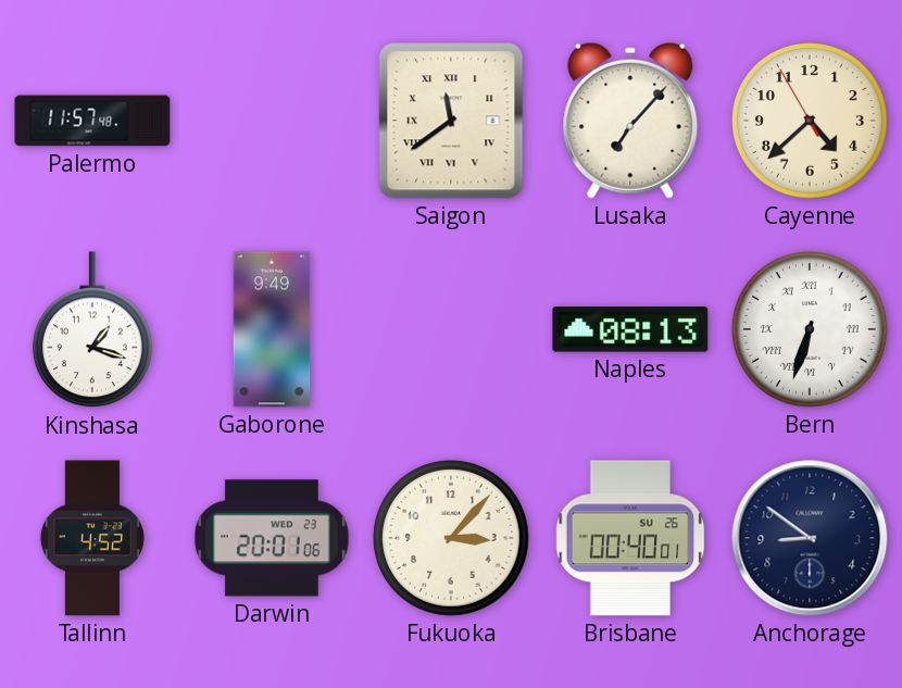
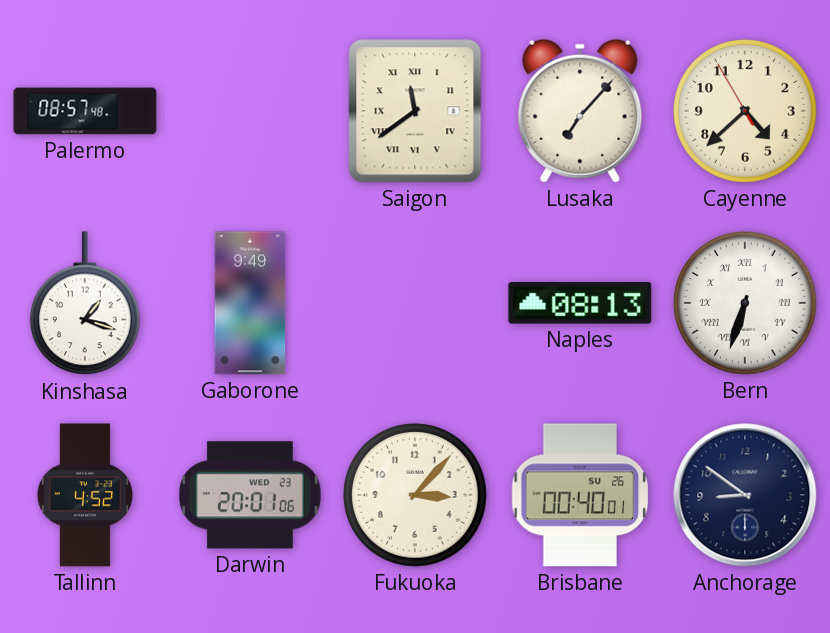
Palermo: 11:57 -> 08:57
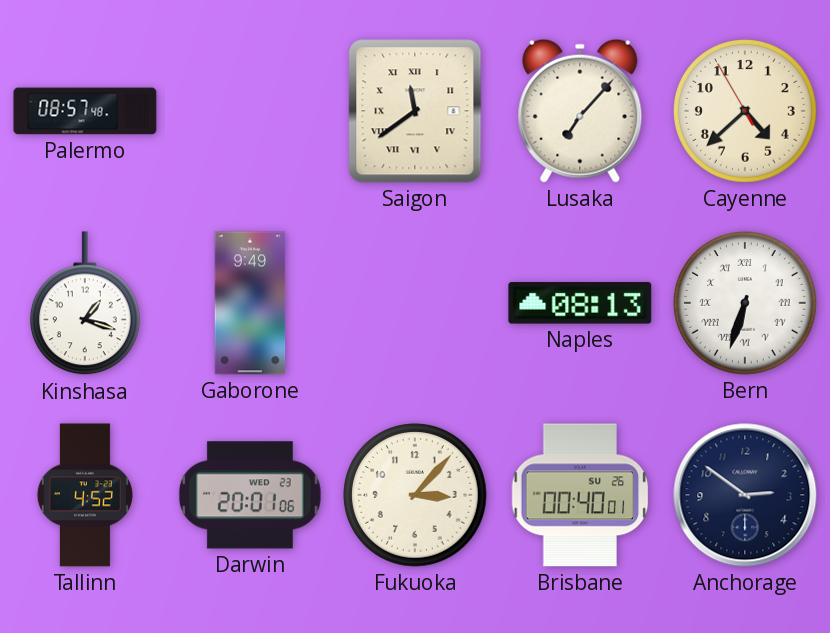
Anchorage: 8:51 -> 2:51
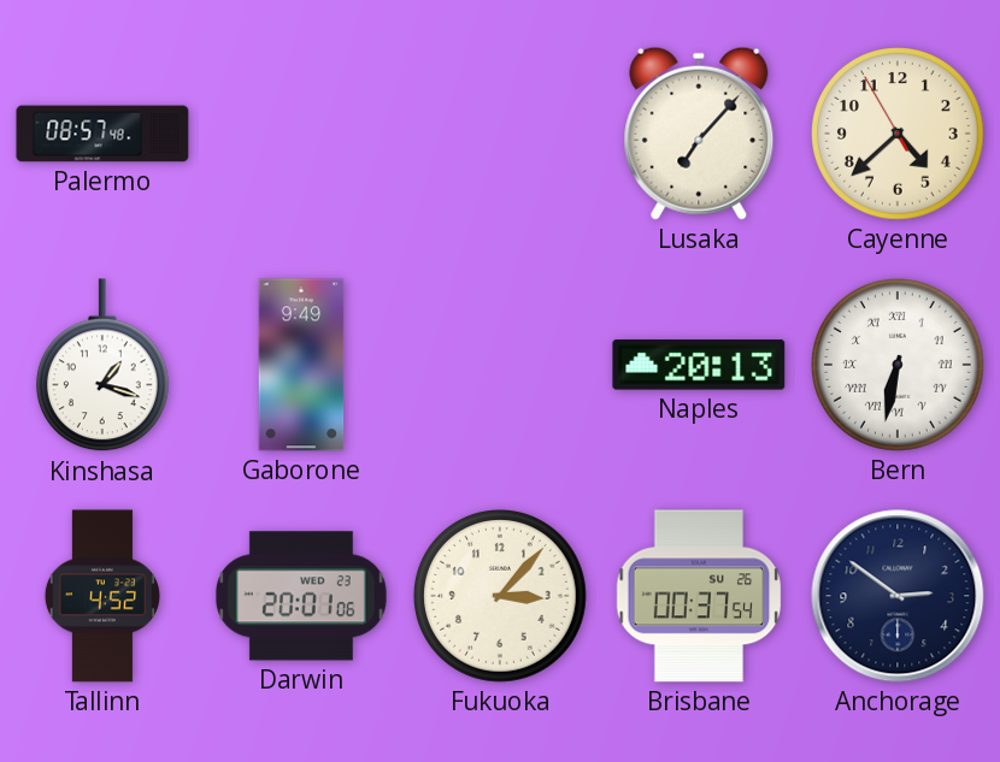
Saigon: 11:39 -> none
Naples: 08:13 -> 20:13
Bern: 6:33 -> 6:32
Brisbane: 00:40 -> 00:37
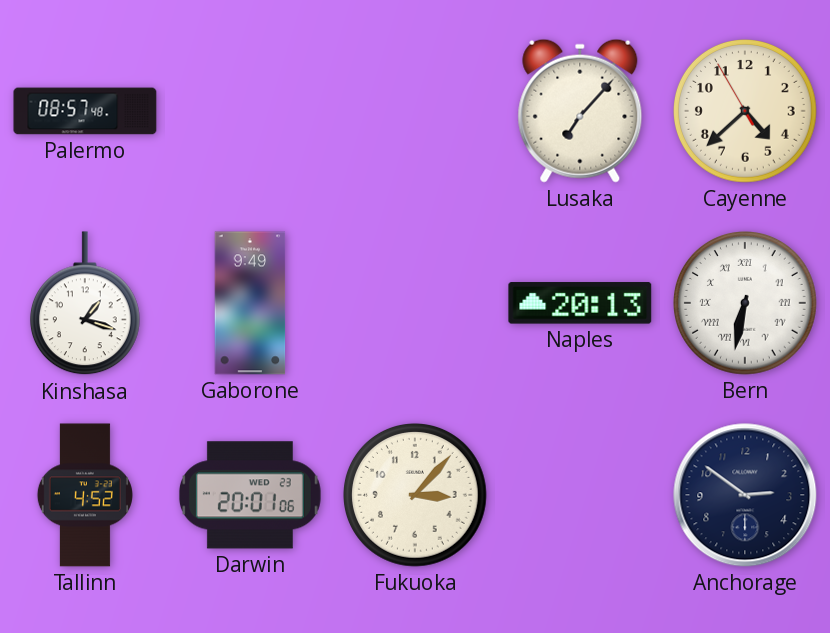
Brisbane: 00:37 -> none
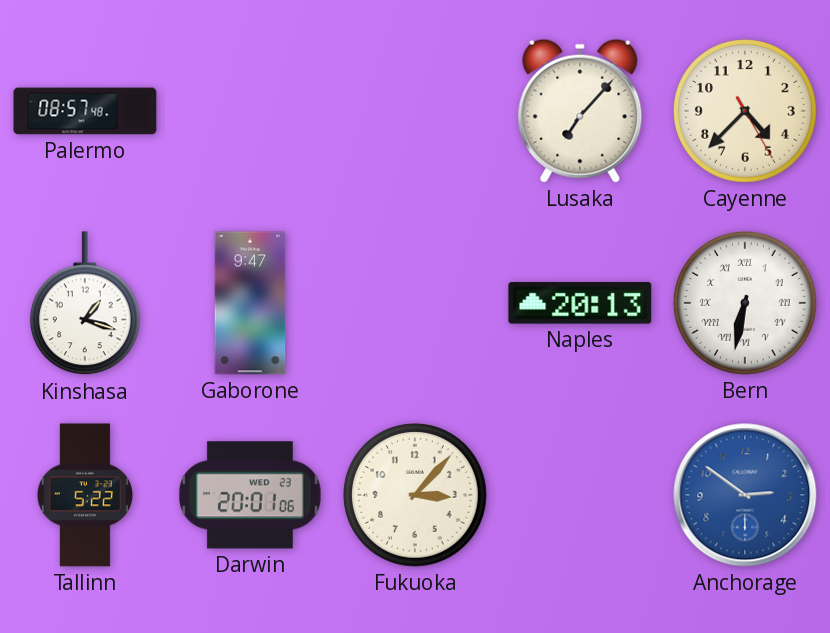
Cayenne: 4:37:55 -> 4:37:25
Gaborone: 9:49 -> 9:47
Tallinn: 4:52 -> 5:22
Anchorage dial: navy -> blue
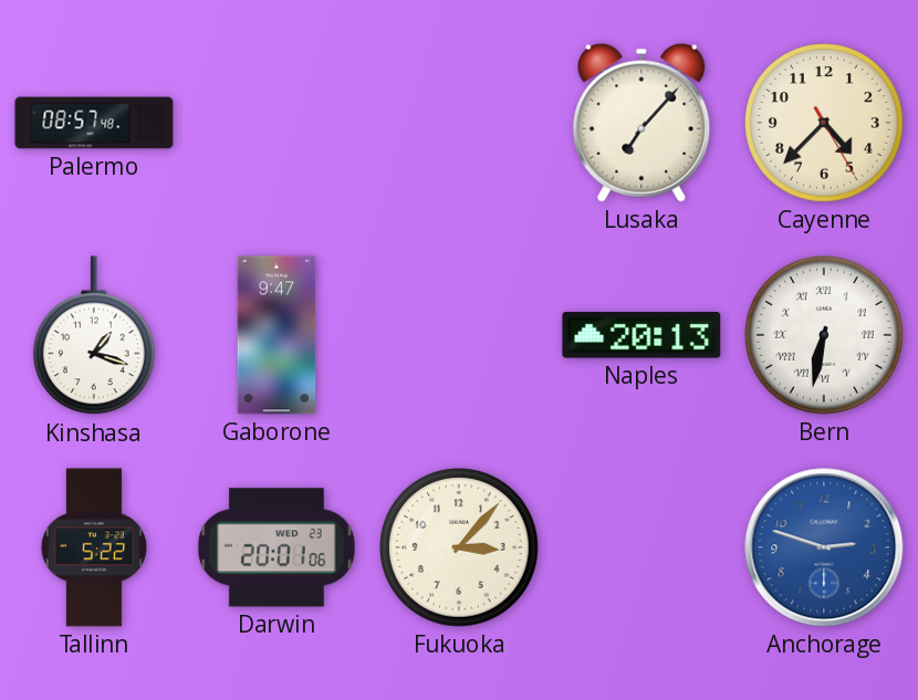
Anchorage: 2:51 -> 2:48
